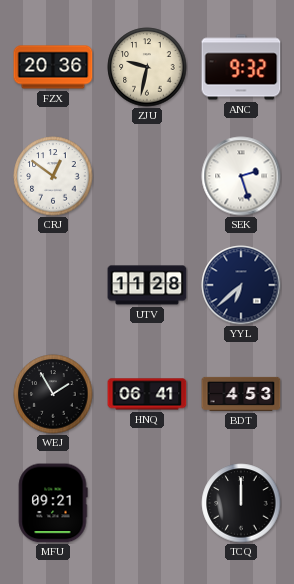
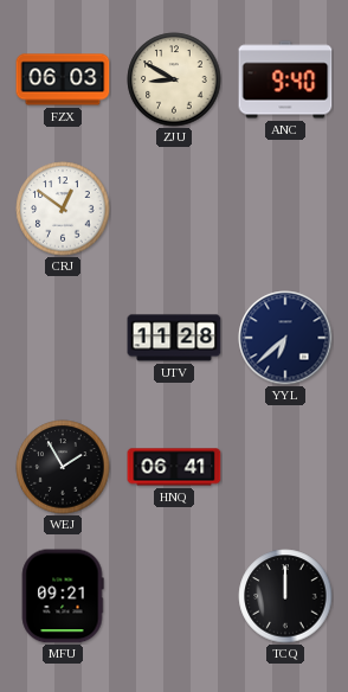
FZX: 20:36 -> 06:03
ZJU: 9:32 -> 8:50
ANC: 9:32 -> 9:40
SEK: 2:27 -> none
BDT: 4:53 -> none
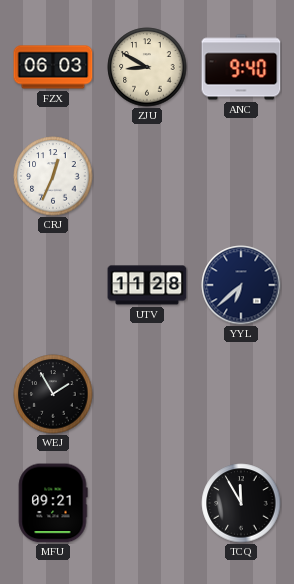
CRJ: 12:51 -> 12:34
HNQ: 06:41 -> none
TCQ: 12:00 -> 11:55
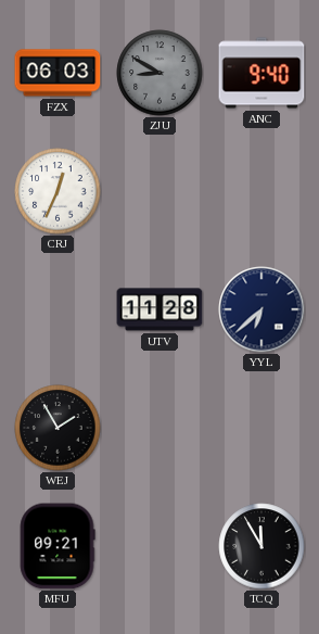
ZJU dial: cream -> grey
